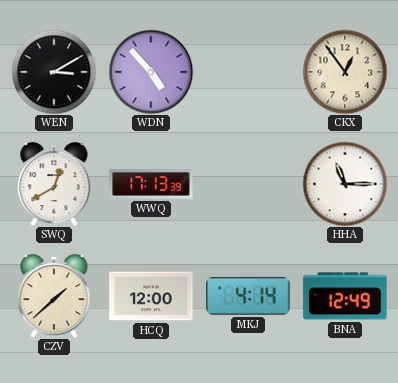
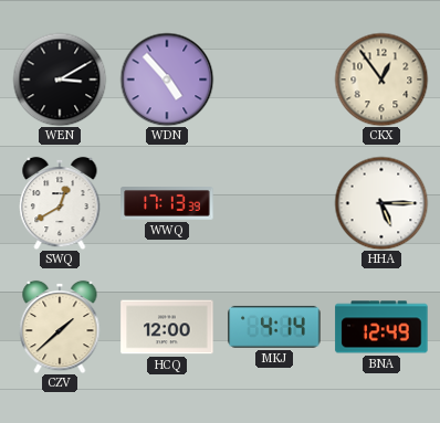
HHA: 11:15 -> 5:15
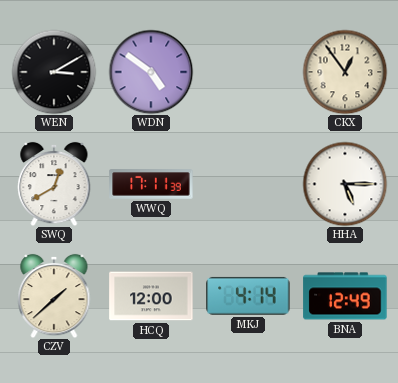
WDN: 4:53 -> 4:51
WWQ: 17:13 -> 17:11
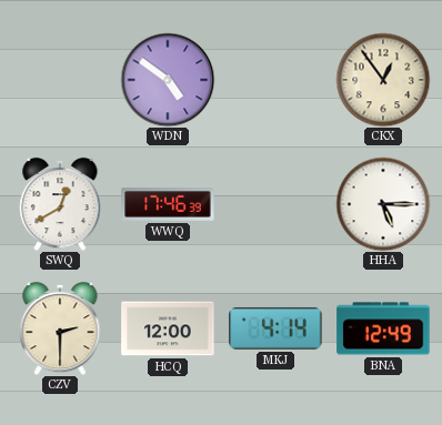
WEN: 3:10 -> none
WWQ: 17:11 -> 17:46
CZV: 1:38 -> 2:30
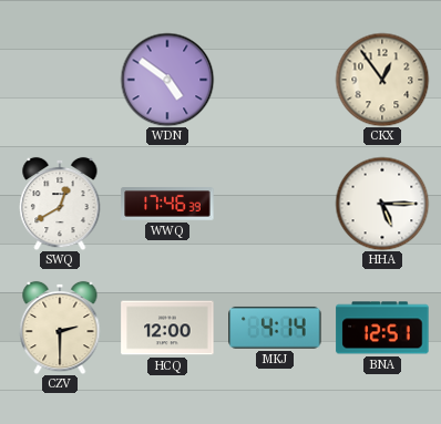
BNA: 12:49 -> 12:51
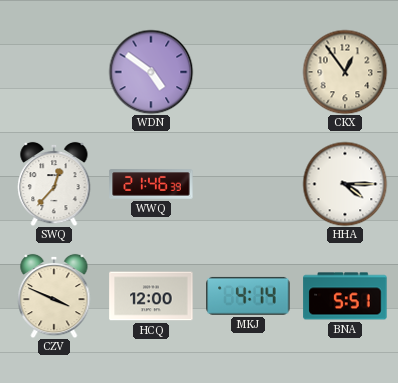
SWQ: 12:40 -> 12:37
WWQ: 17:46 -> 21:46
HHA: 5:15 -> 4:15
CZV: 2:30 -> 3:49
BNA: 12:51 -> 5:51
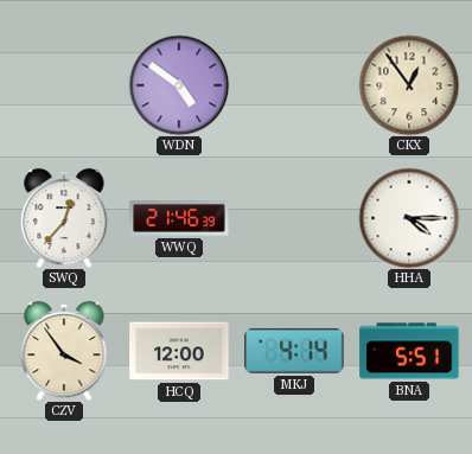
CZV: 3:49 -> 3:54
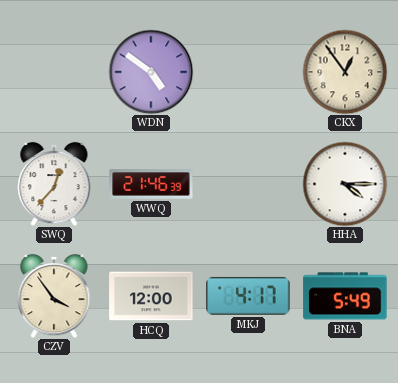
MKJ: 4:14 -> 4:17
BNA: 5:51 -> 5:49
